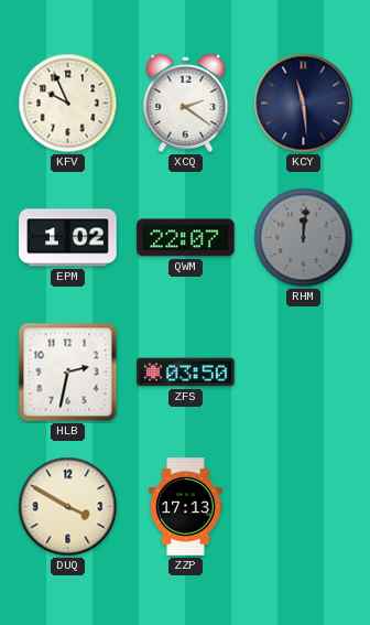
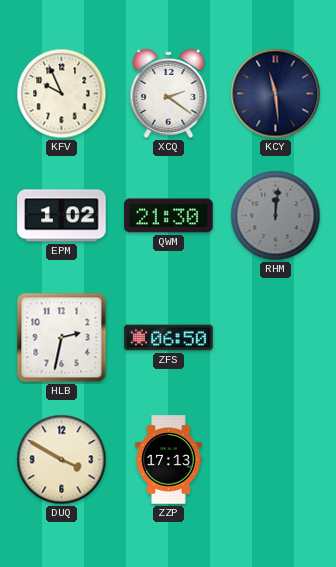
QWM: 22:07 -> 21:30
ZFS: 03:50 -> 06:50
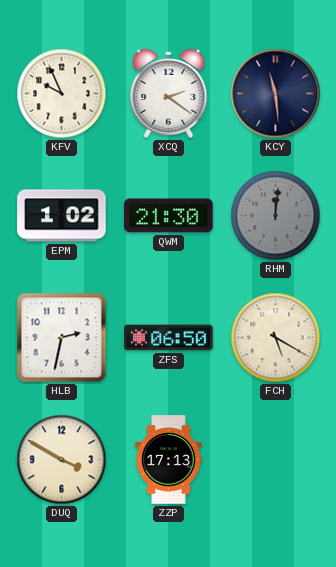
FCH: none -> 5:20
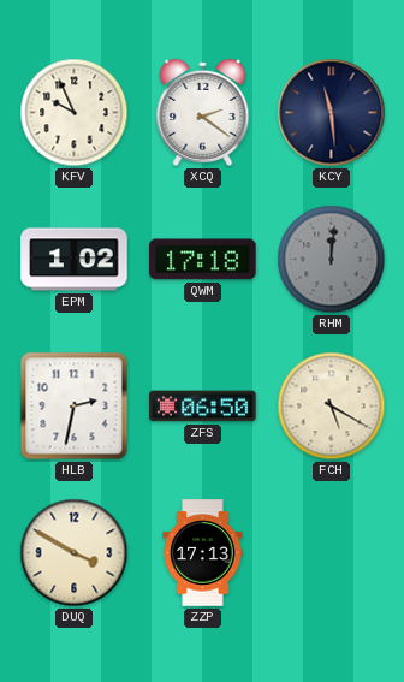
QWM: 21:30 -> 17:18
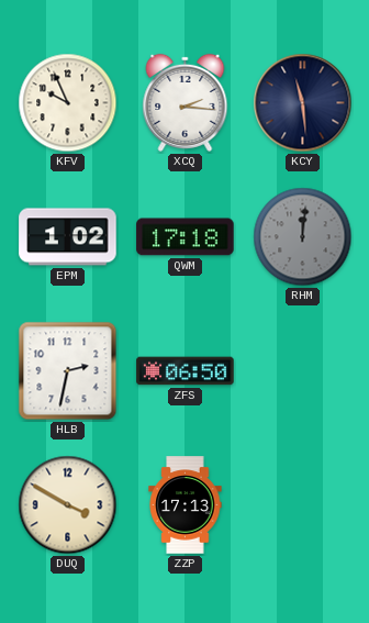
XCQ: 2:21 -> 2:16
FCH: 5:20 -> none
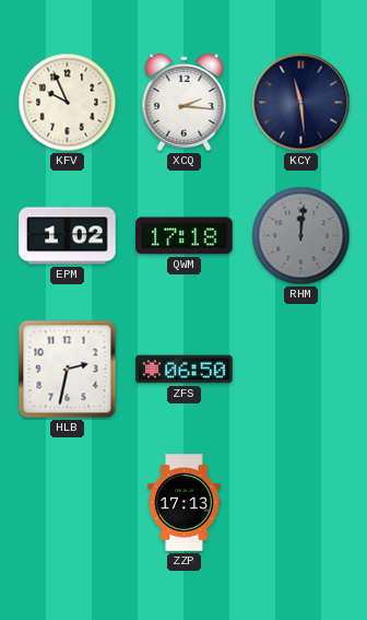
DUQ: 3:50 -> none
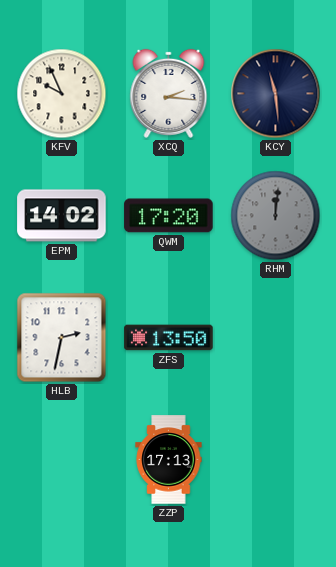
EPM: 1:02 -> 14:02
QWM: 17:18 -> 17:20
ZFS: 06:50 -> 13:50
